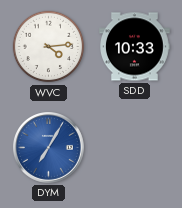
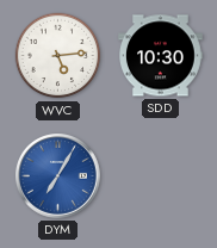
WVC: 4:14 -> 5:14
SDD: 10:33 -> 10:30
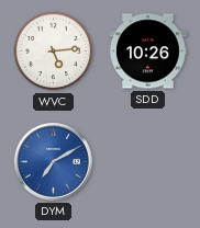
SDD: 10:30 -> 10:26
DYM: 7:05 -> 7:10
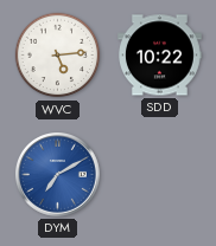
SDD: 10:26 -> 10:22
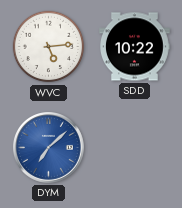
DYM: 7:10 -> 7:08
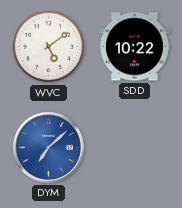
WVC: 5:14 -> 5:09
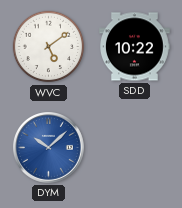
DYM: 7:08 -> 10:08
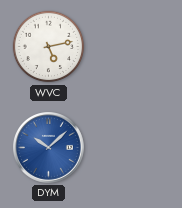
WVC: 5:09 -> 5:13
SDD: 10:22 -> none
